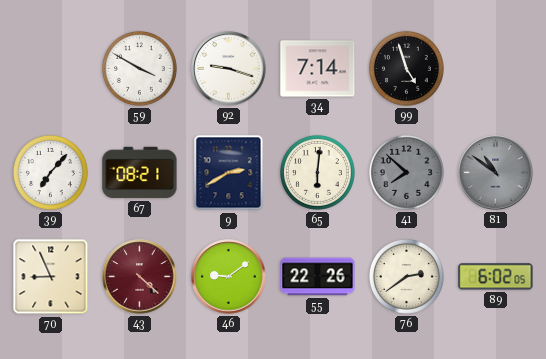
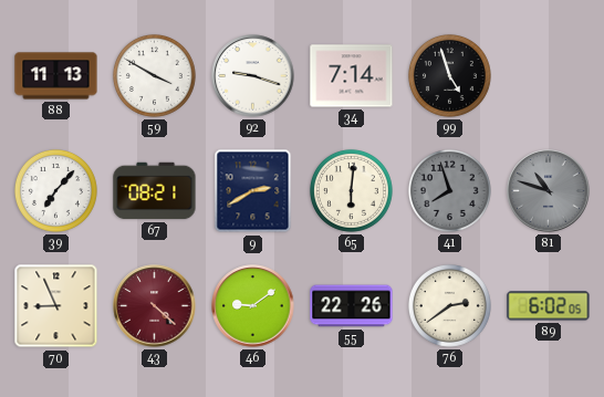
88: none -> 11:13
41: 7:52 -> 7:57
81: 10:51 -> 10:48
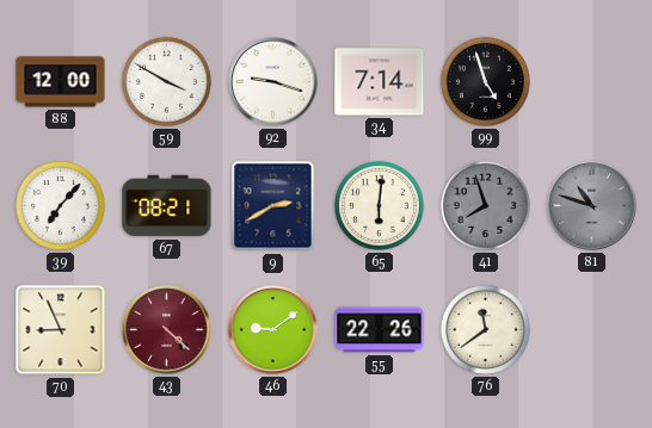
88: 11:13 -> 12:00
76: 2:39 -> 11:39
89: 6:02 -> none
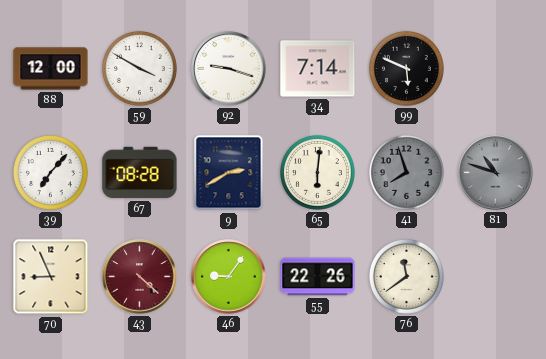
99: 4:57 -> 5:49
67: 08:21 -> 08:28
46: 9:09 -> 9:06
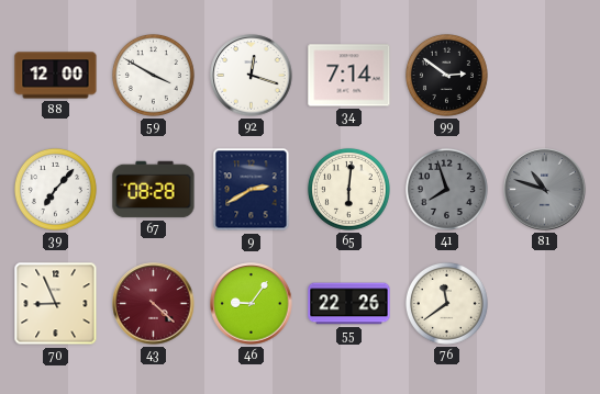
92: 9:18 -> 12:18
99: 5:49 -> 2:51
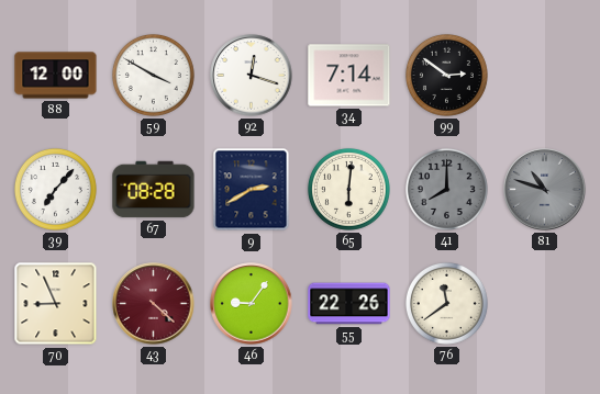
41: 7:57 -> 8:00
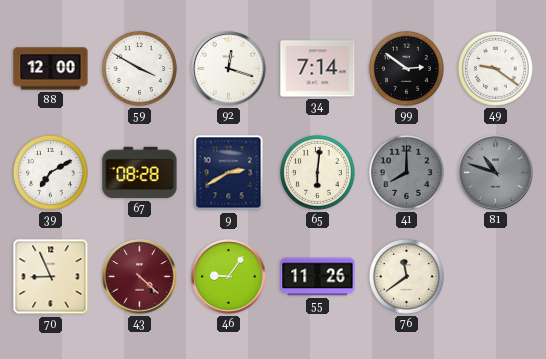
49: none -> 9:21
39: 7:07 -> 7:10
55: 22:26 -> 11:26
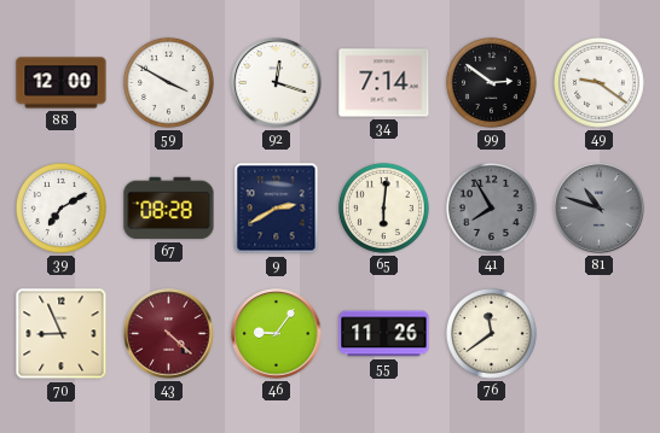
41: 8:00 -> 7:55
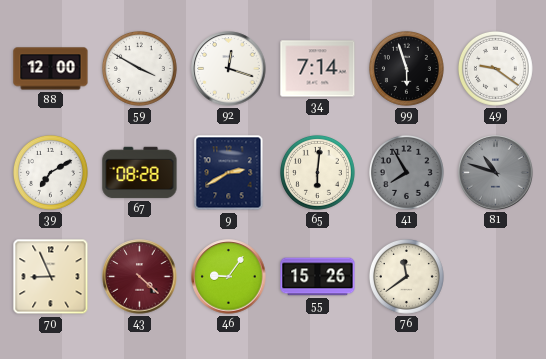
99: 2:51 -> 5:57
55: 11:26 -> 15:26
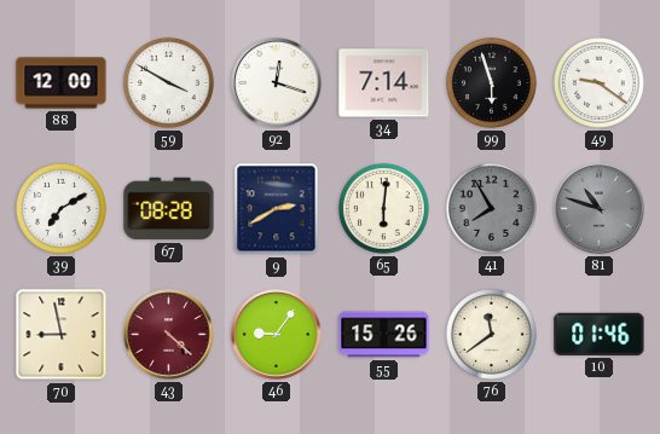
70: 8:56 -> 8:58
10: none -> 01:46
